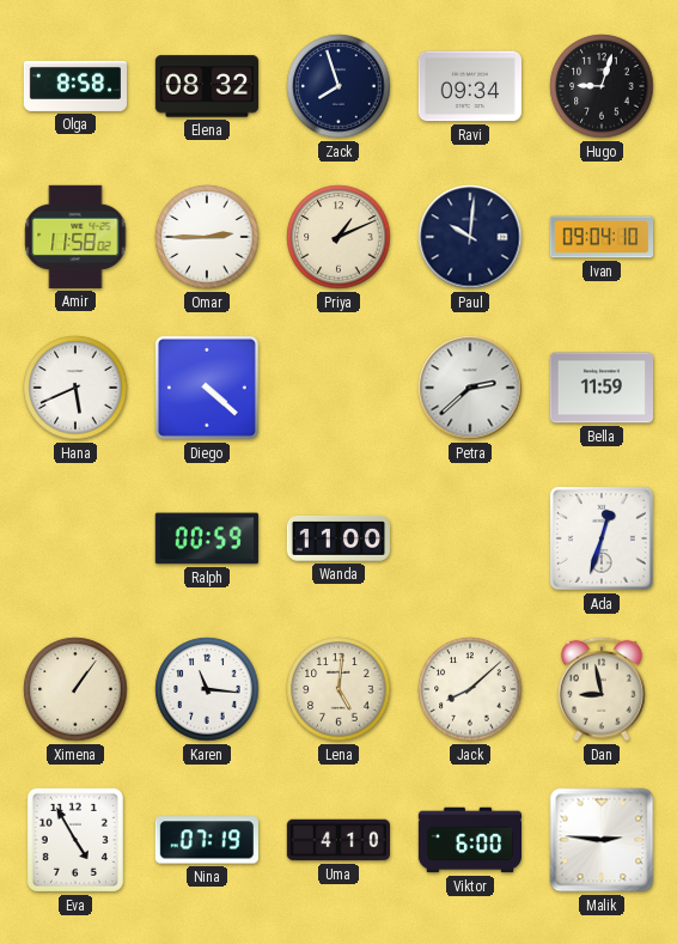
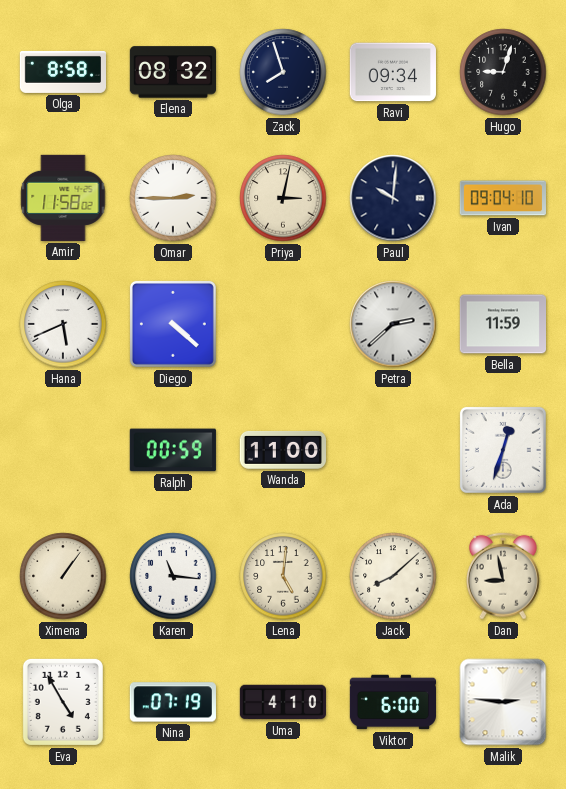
Priya: 1:11 -> 3:02
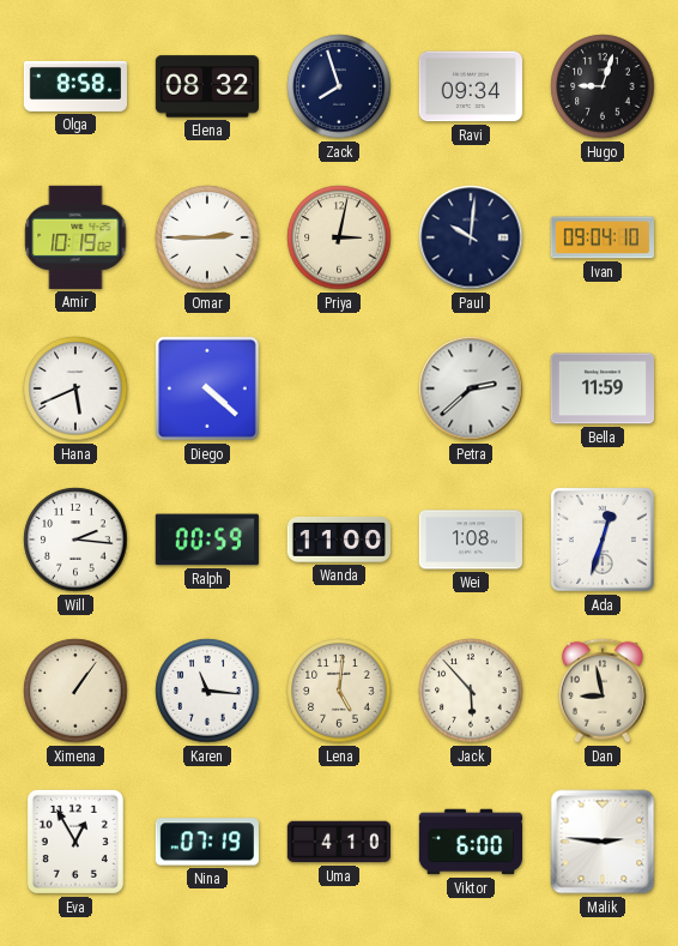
Amir: 11:58 -> 10:19
Will: none -> 2:16
Wei: none -> 1:08
Jack: 8:08 -> 5:53
Eva: 4:55 -> 12:55
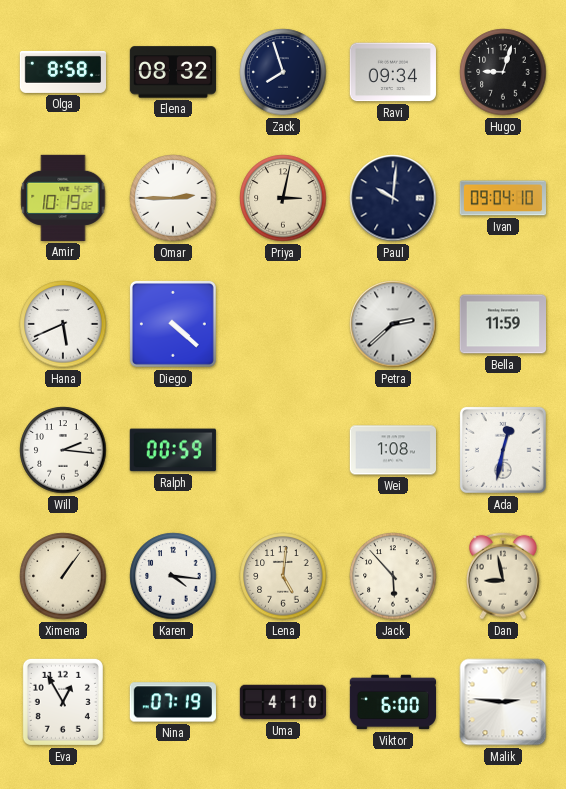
Wanda: 11:00 -> none
Ada: 12:33 -> 12:32
Karen: 11:16 -> 4:16
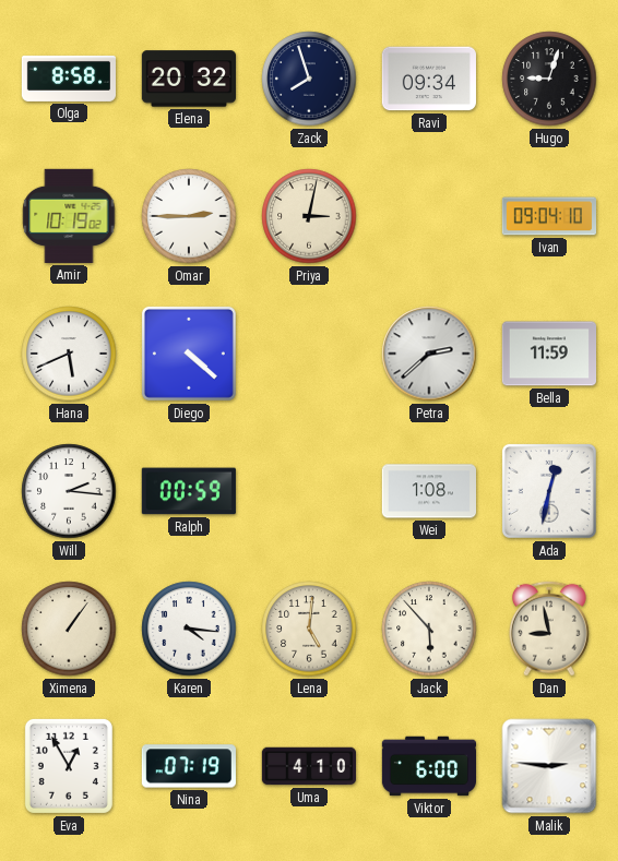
Elena: 08:32 -> 20:32
Paul: 10:01 -> none
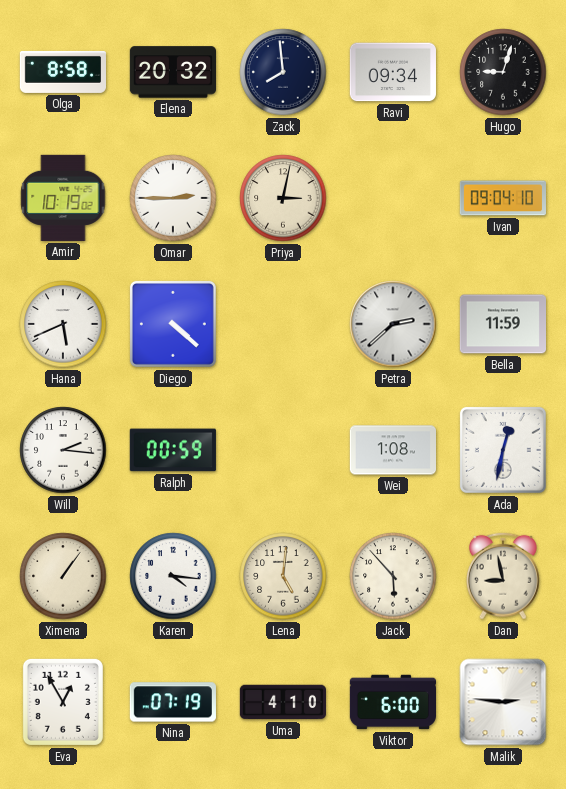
Zack: 7:57 -> 7:59
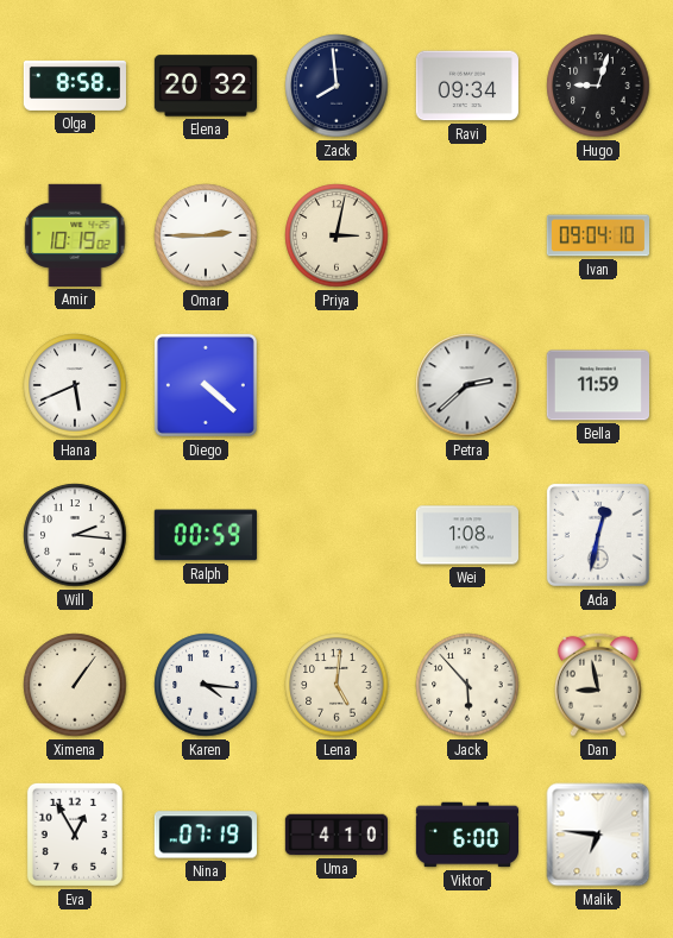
Malik: 2:46 -> 6:46
